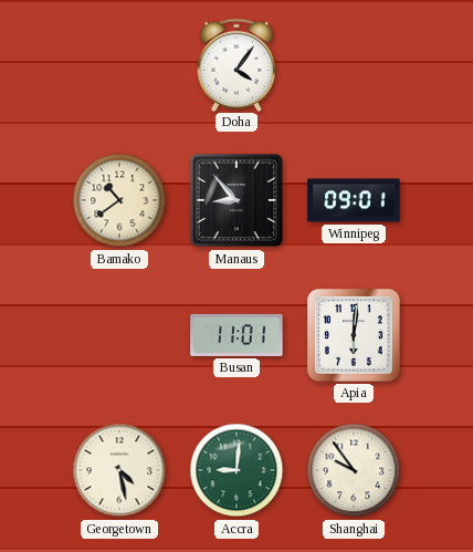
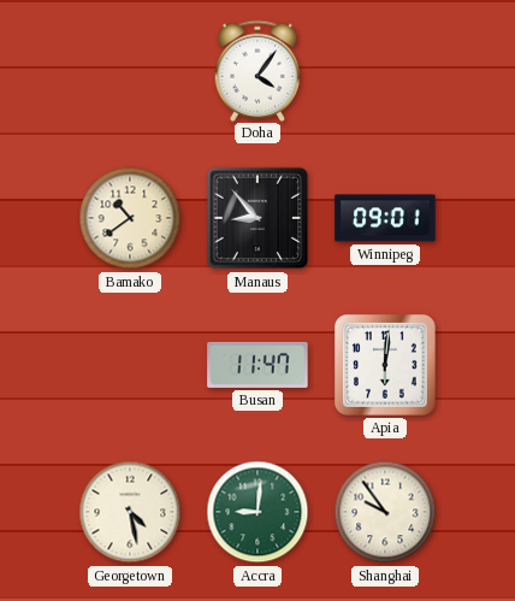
Busan: 11:01 -> 11:47
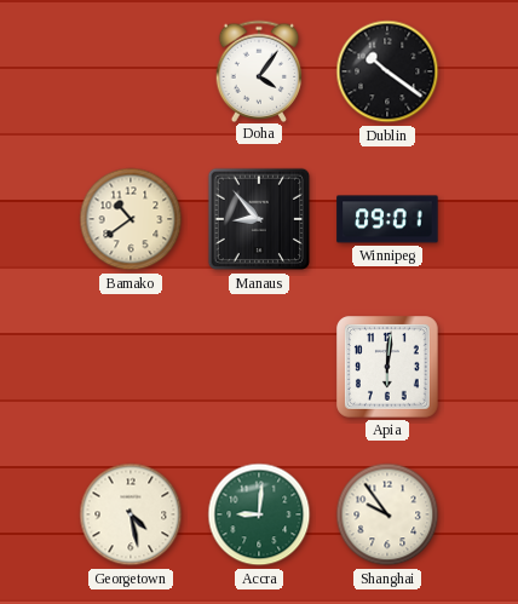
Dublin: none -> 10:21
Busan: 11:47 -> none
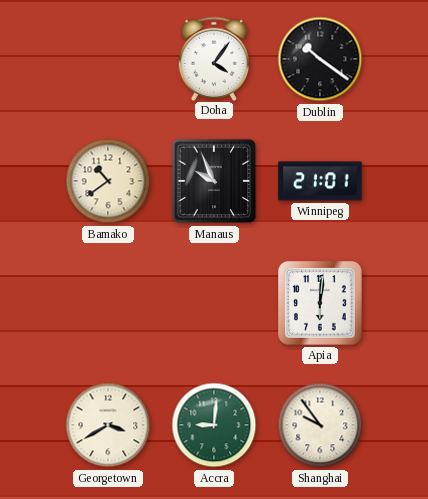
Manaus: 8:53 -> 9:56
Winnipeg: 09:01 -> 21:01
Georgetown: 4:28 -> 3:40
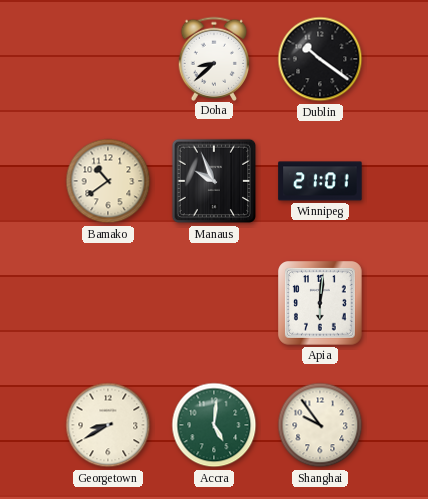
Doha: 4:06 -> 8:38
Georgetown: 3:40 -> 8:40
Accra: 9:01 -> 5:01
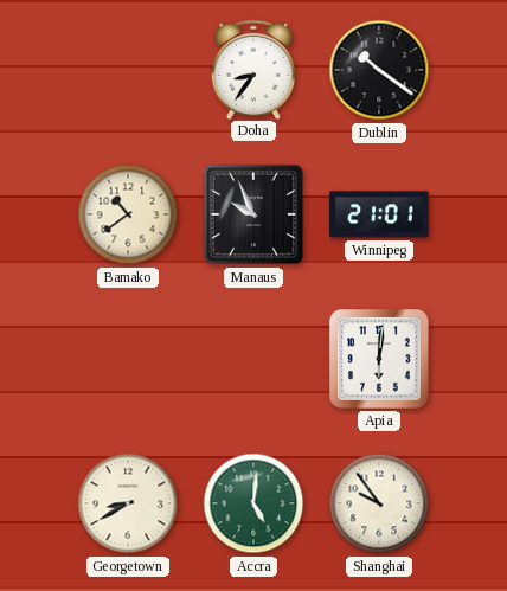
Doha: 8:38 -> 8:36
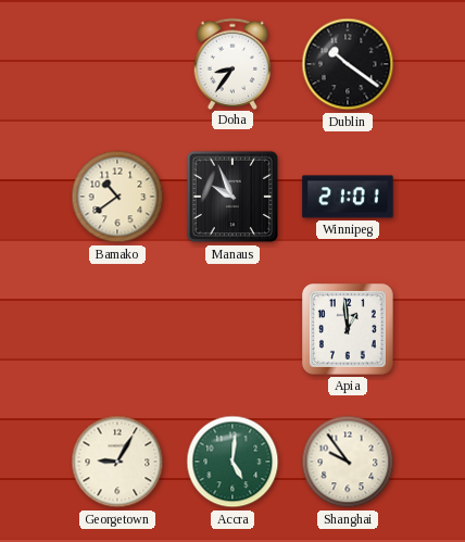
Apia: 6:01 -> 12:59
Georgetown: 8:40 -> 9:05
